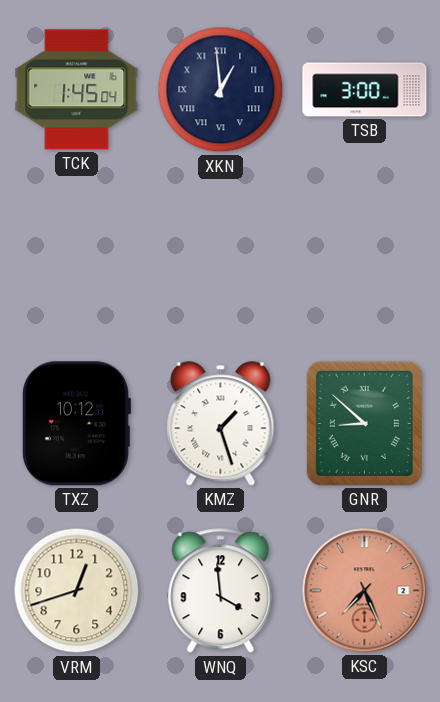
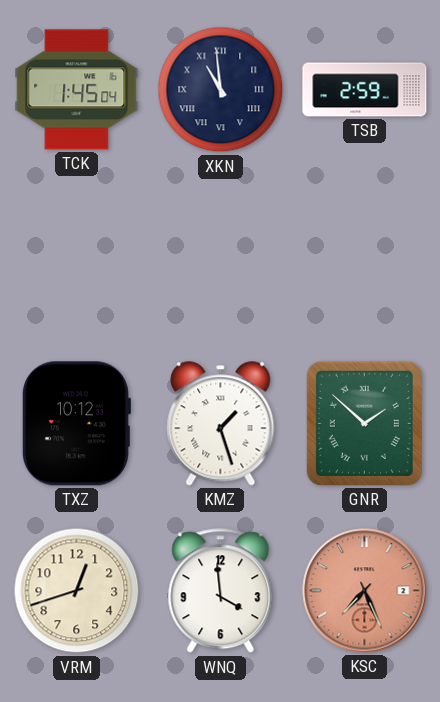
XKN: 12:59 -> 10:59
TSB: 3:00 -> 2:59
GNR: 8:52 -> 1:52
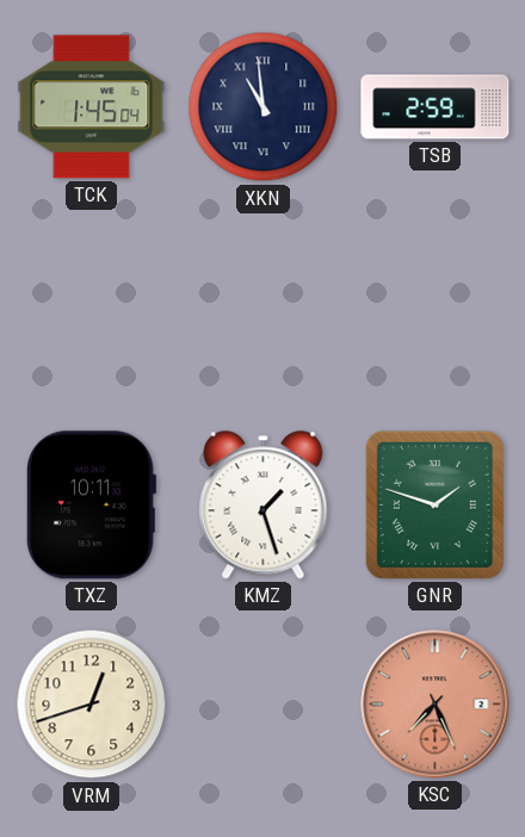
TXZ: 10:12 -> 10:11
GNR: 1:52 -> 1:48
WNQ: 3:59 -> none
